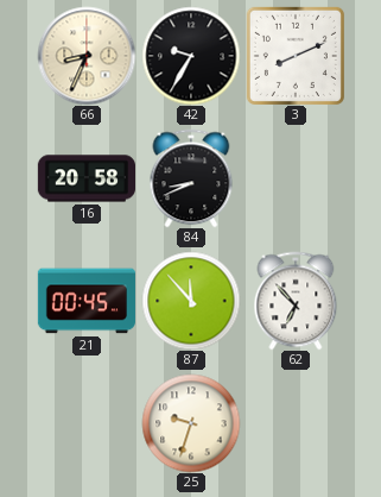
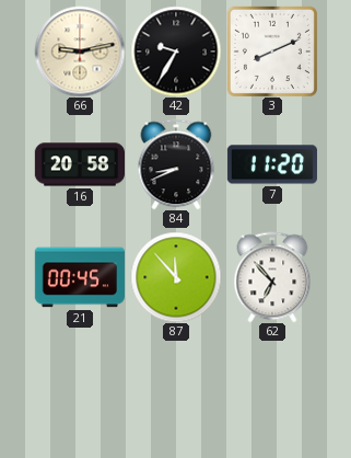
66: 8:34 -> 9:13
7: none -> 11:20
25: 9:33 -> none
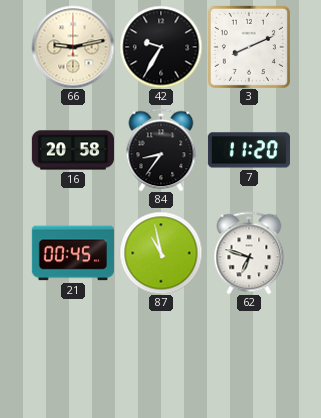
84: 8:41 -> 8:36
87: 11:53 -> 10:58
62: 6:53 -> 6:48
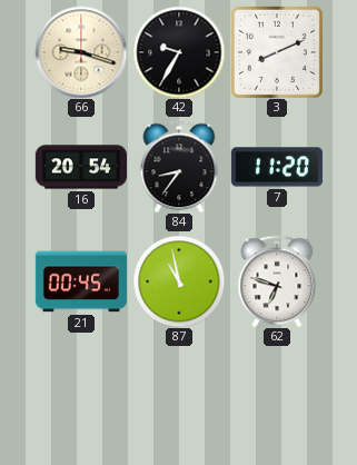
66: 9:13 -> 9:18
16: 20:58 -> 20:54
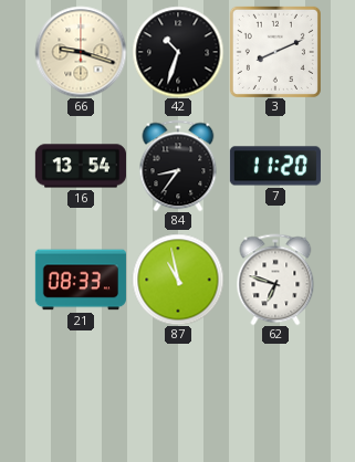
42: 9:35 -> 10:33
16: 20:54 -> 13:54
21: 00:45 -> 08:33
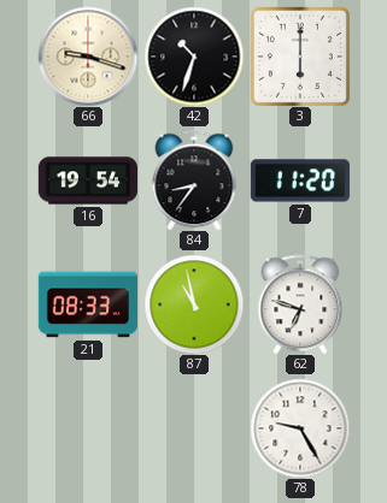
3: 8:11 -> 6:00
16: 13:54 -> 19:54
78: none -> 9:25
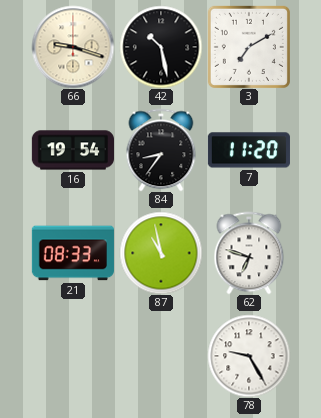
42: 10:33 -> 10:28
3: 6:00 -> 7:10
